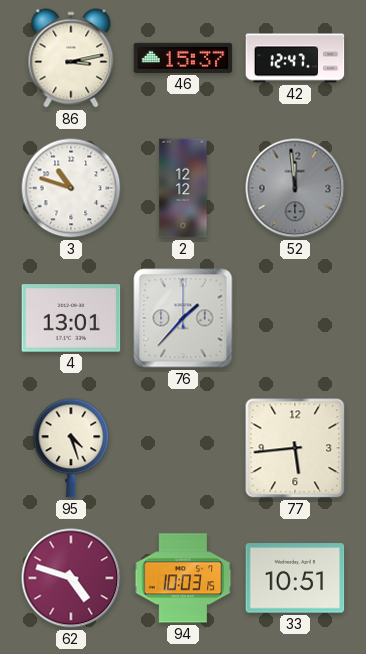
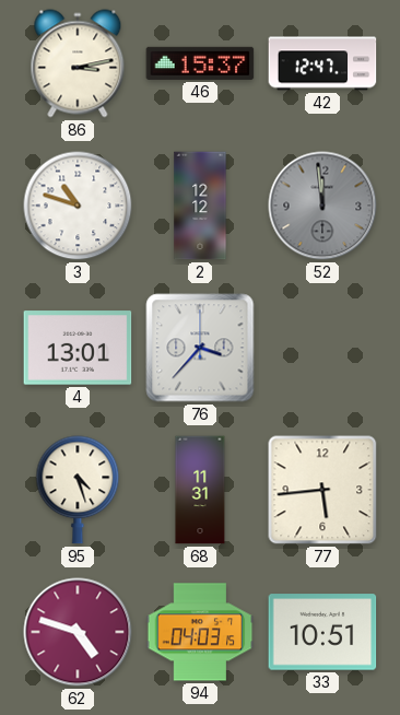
76: 1:37 -> 3:37
68: none -> 11:31
94: 10:03 -> 04:03
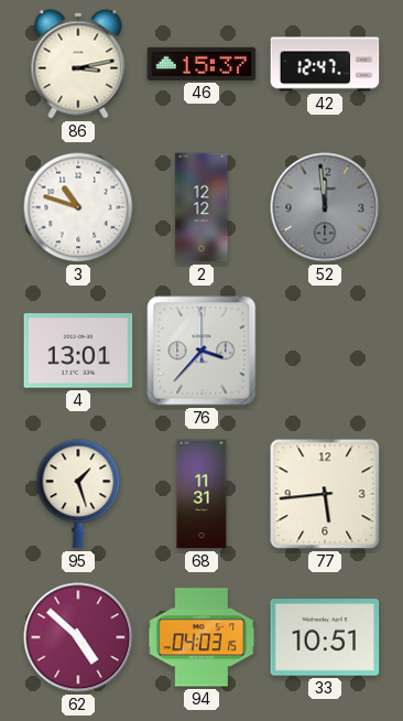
95: 4:27 -> 1:27
62: 4:48 -> 4:52
